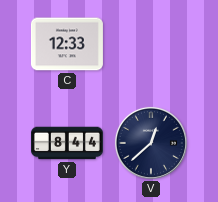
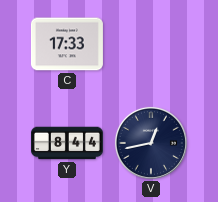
C: 12:33 -> 17:33
V: 12:38 -> 12:43
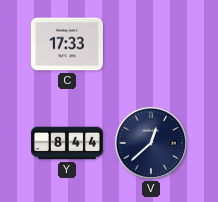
V: 12:43 -> 12:38
